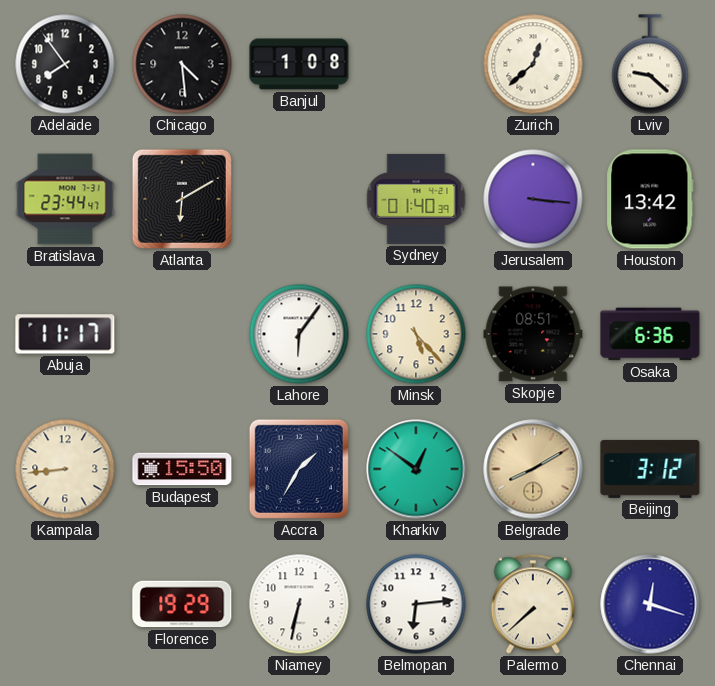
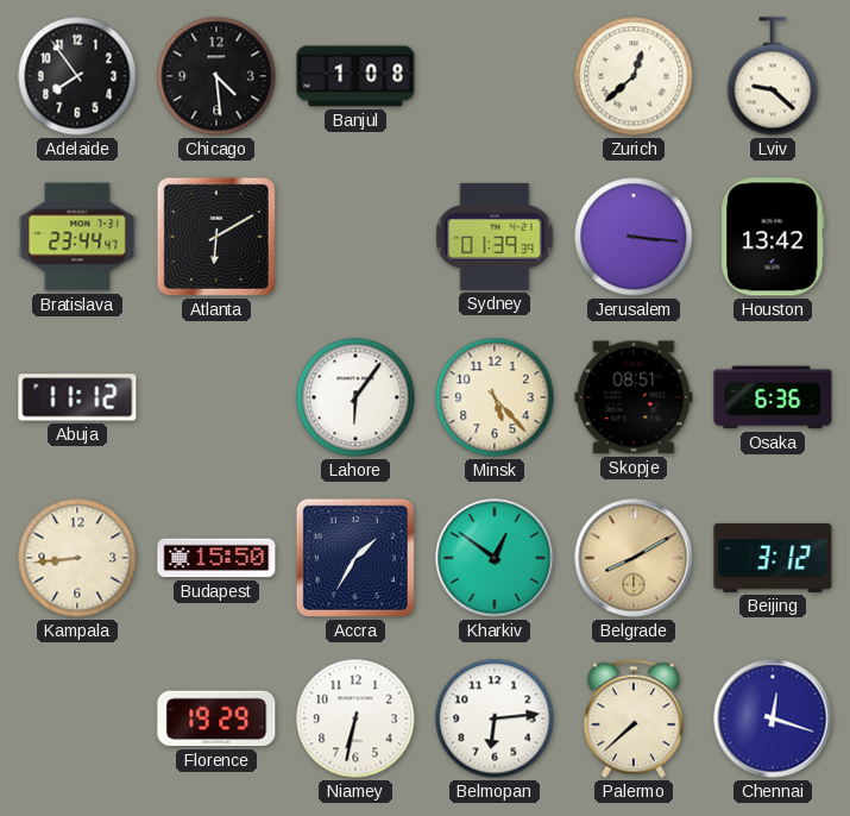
Sydney: 01:40 -> 01:39
Abuja: 11:17 -> 11:12
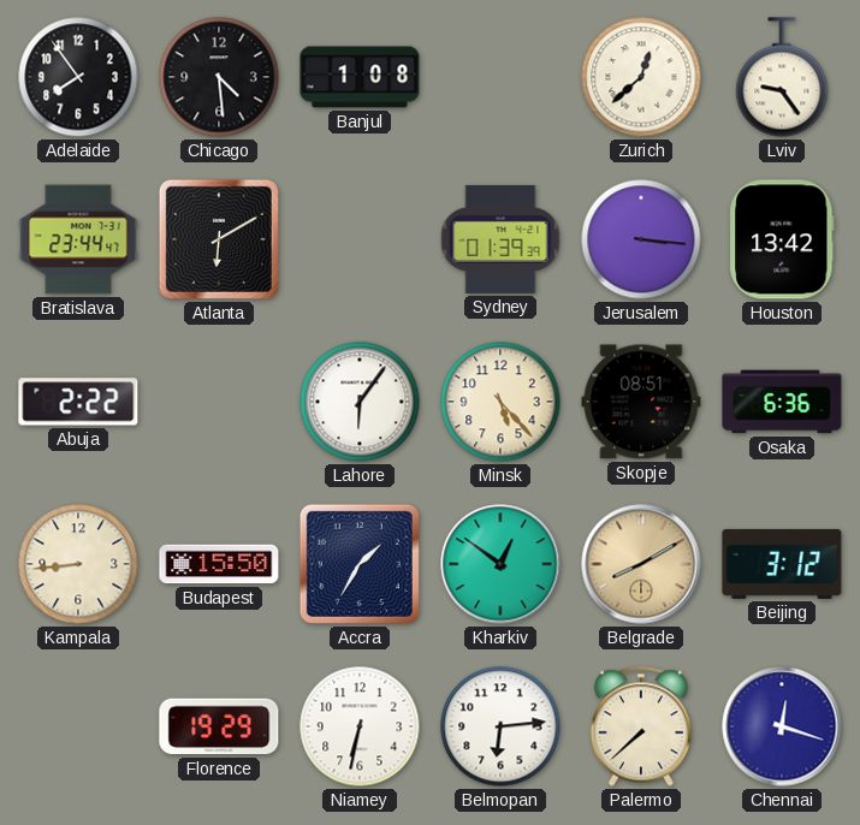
Lviv: 9:22 -> 9:24
Abuja: 11:12 -> 2:22
